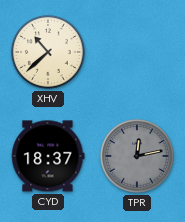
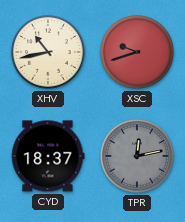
XHV: 10:38 -> 10:43
XSC: none -> 9:42
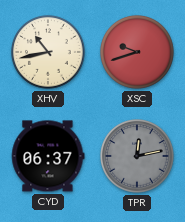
CYD: 18:37 -> 06:37
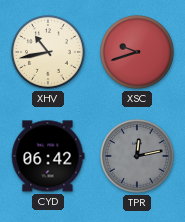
CYD: 06:37 -> 06:42
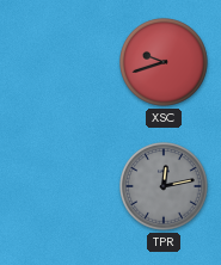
XHV: 10:43 -> none
CYD: 06:42 -> none
